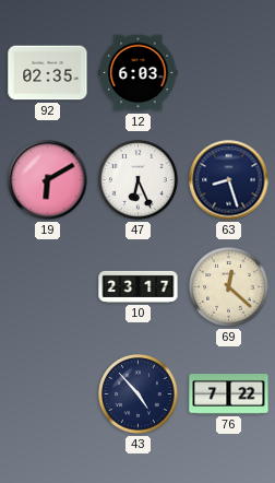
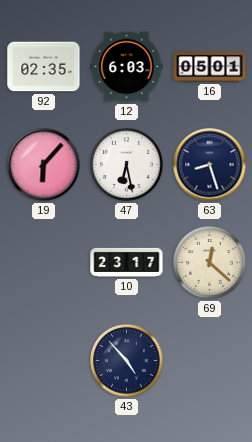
16: none -> 05:01
19: 6:10 -> 6:07
47: 6:26 -> 6:28
76: 7:22 -> none
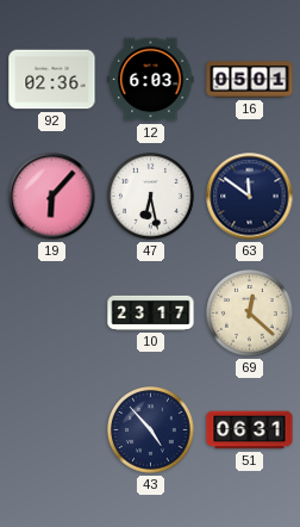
92: 02:35 -> 02:36
63: 8:27 -> 11:51
51: none -> 06:31
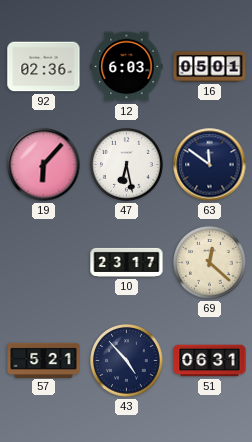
57: none -> 5:21
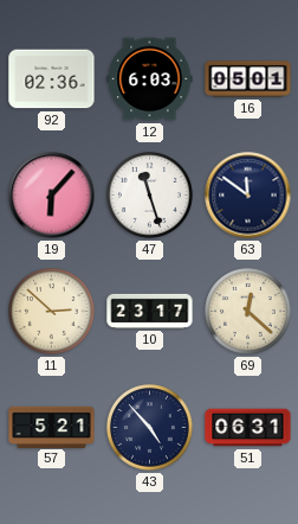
47: 6:28 -> 11:27
11: none -> 2:52
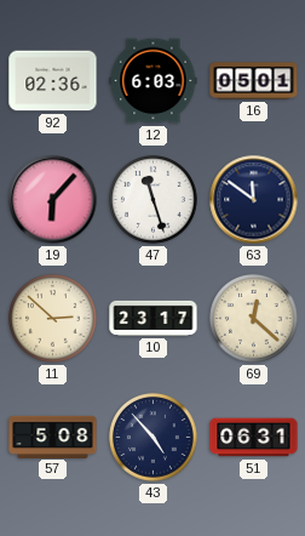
57: 5:21 -> 5:08
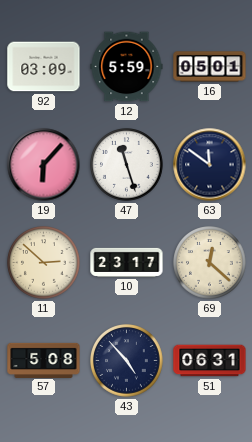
92: 02:36 -> 03:09
12: 6:03 -> 5:59
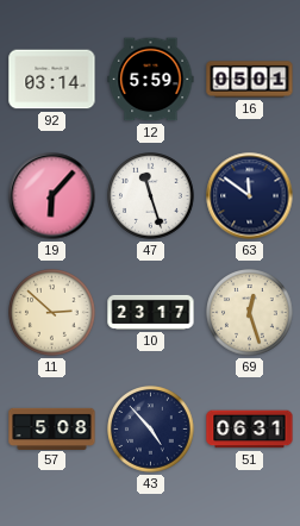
92: 03:09 -> 03:14
69: 12:22 -> 12:27
